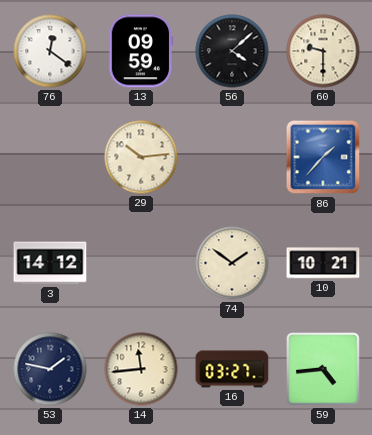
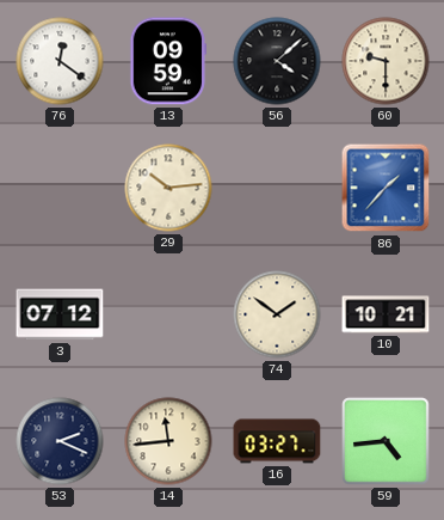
3: 14:12 -> 07:12
53: 1:47 -> 2:19
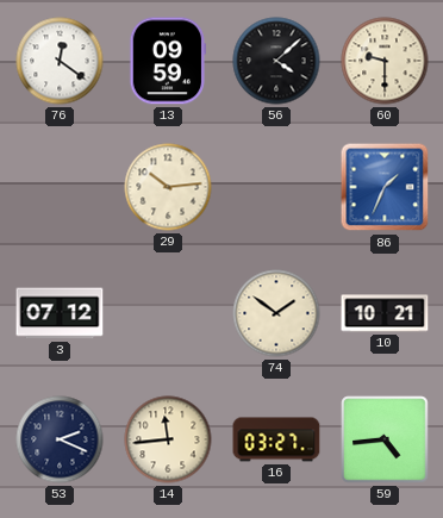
86: 1:37 -> 1:34
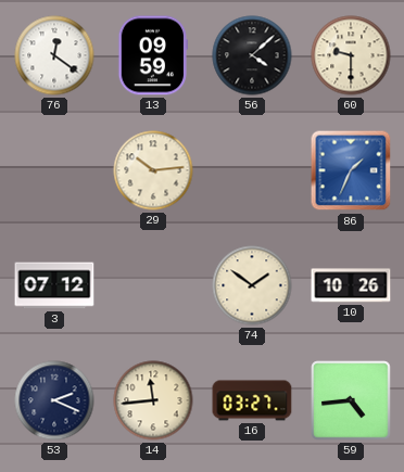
10: 10:21 -> 10:26
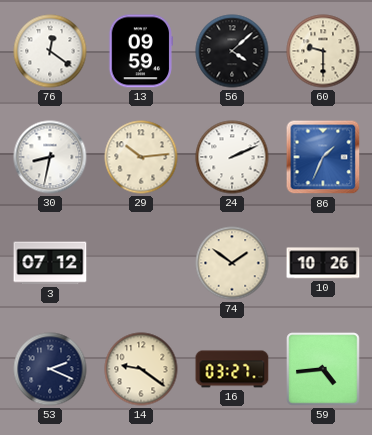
30: none -> 8:32
24: none -> 2:11
14: 11:44 -> 9:21
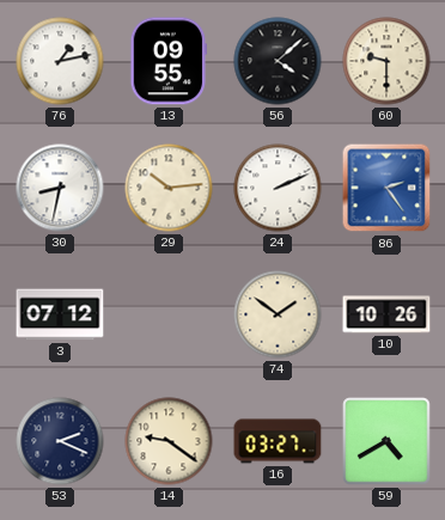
76: 12:21 -> 1:13
13: 09:59 -> 09:55
86: 1:34 -> 2:24
59: 4:44 -> 4:40
